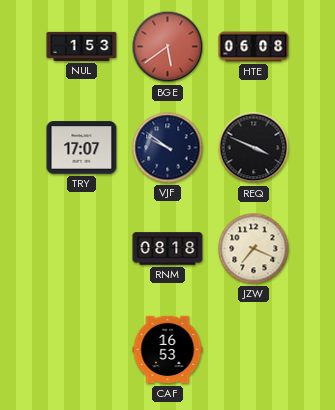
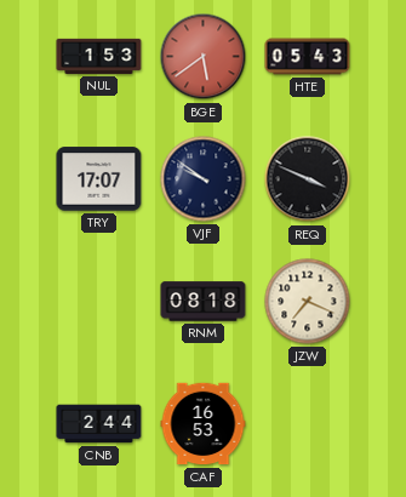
HTE: 06:08 -> 05:43
CNB: none -> 2:44
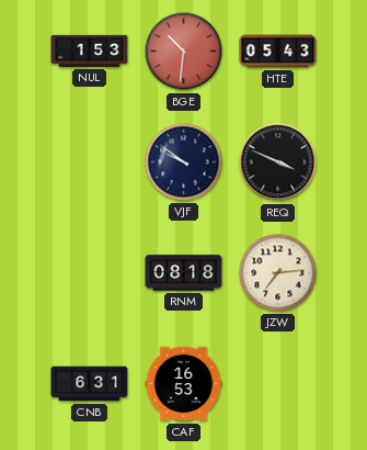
BGE: 5:39 -> 10:31
TRY: 17:07 -> none
JZW: 7:19 -> 7:14
CNB: 2:44 -> 6:31
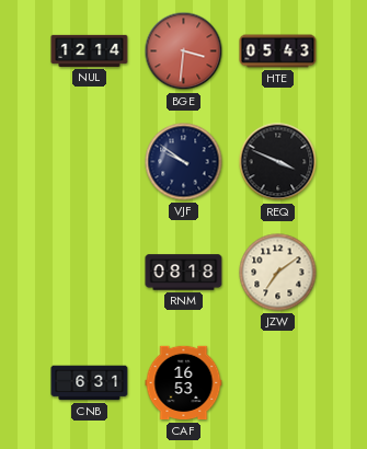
NUL: 1:53 -> 12:14
BGE: 10:31 -> 3:31
JZW: 7:14 -> 7:09
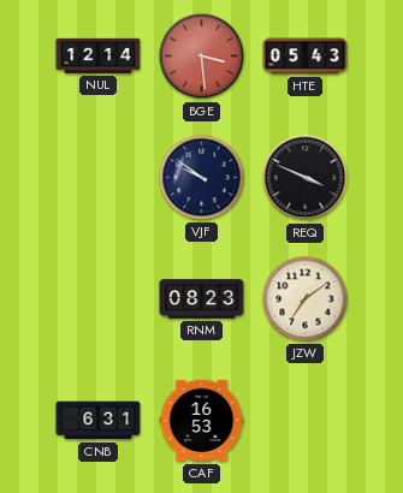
BGE: 3:31 -> 3:29
RNM: 08:18 -> 08:23
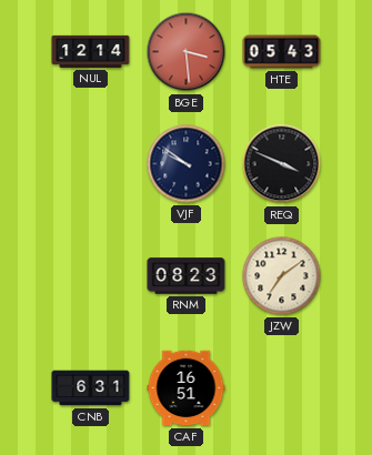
CAF: 16:53 -> 16:51
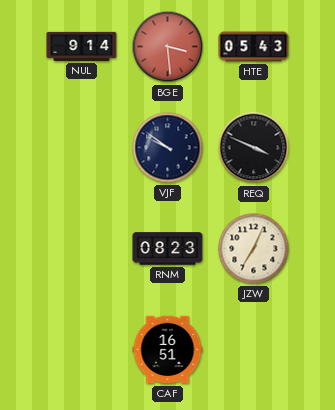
NUL: 12:14 -> 9:14
JZW: 7:09 -> 7:04
CNB: 6:31 -> none
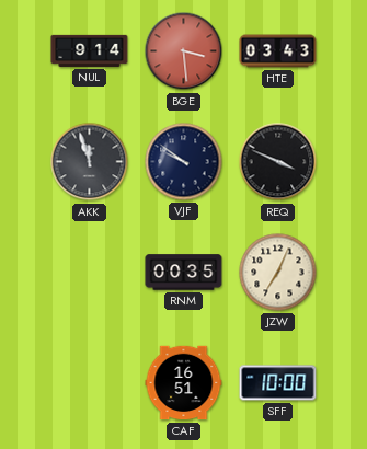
HTE: 05:43 -> 03:43
AKK: none -> 11:57
RNM: 08:23 -> 00:35
SFF: none -> 10:00
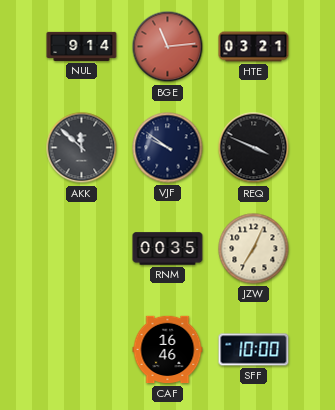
BGE: 3:29 -> 11:14
HTE: 03:43 -> 03:21
AKK: 11:57 -> 11:52
CAF: 16:51 -> 16:46
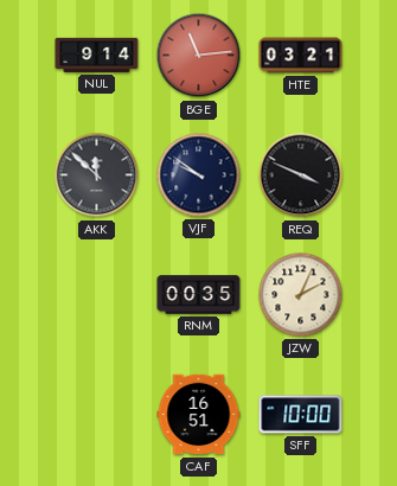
JZW: 7:04 -> 2:04
CAF: 16:46 -> 16:51
